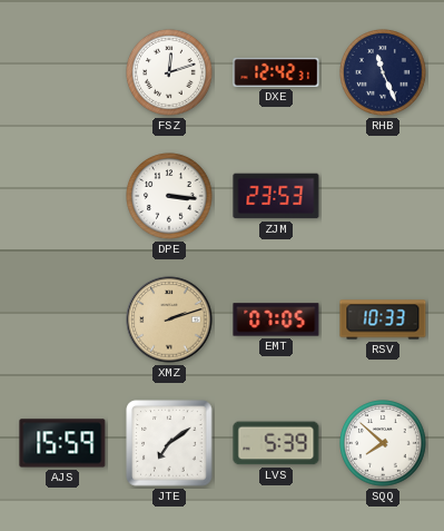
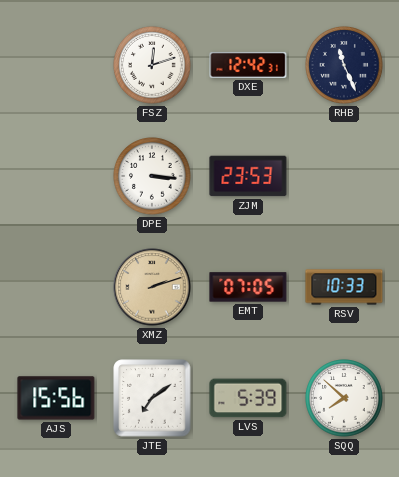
AJS: 15:59 -> 15:56
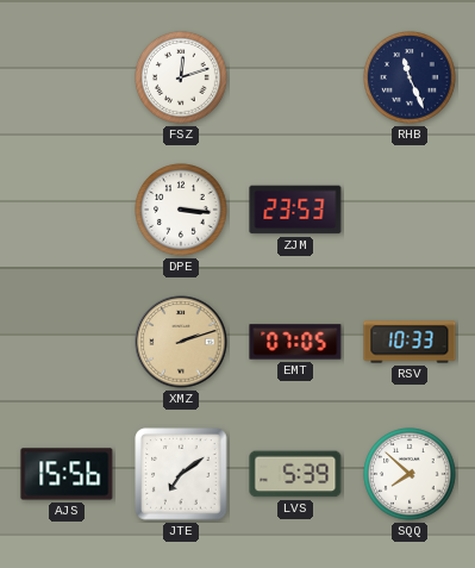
DXE: 12:42 -> none
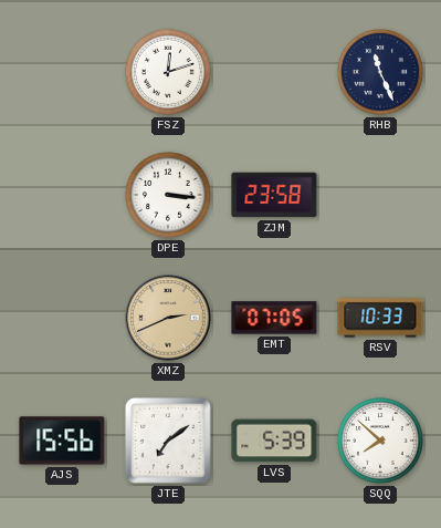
ZJM: 23:53 -> 23:58
XMZ: 2:12 -> 2:41
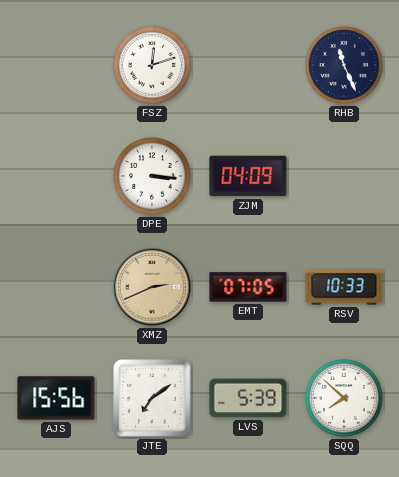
ZJM: 23:58 -> 04:09
